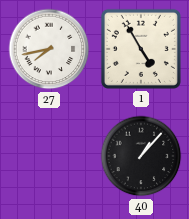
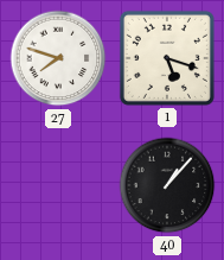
27: 7:43 -> 7:48
1: 4:55 -> 5:18
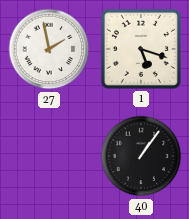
27: 7:48 -> 1:58
40: 1:07 -> 1:06
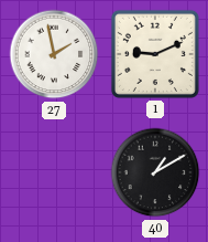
1: 5:18 -> 9:11
40: 1:06 -> 1:10
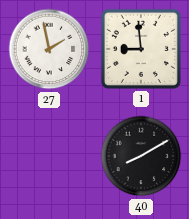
1: 9:11 -> 8:59
40: 1:10 -> 8:10
